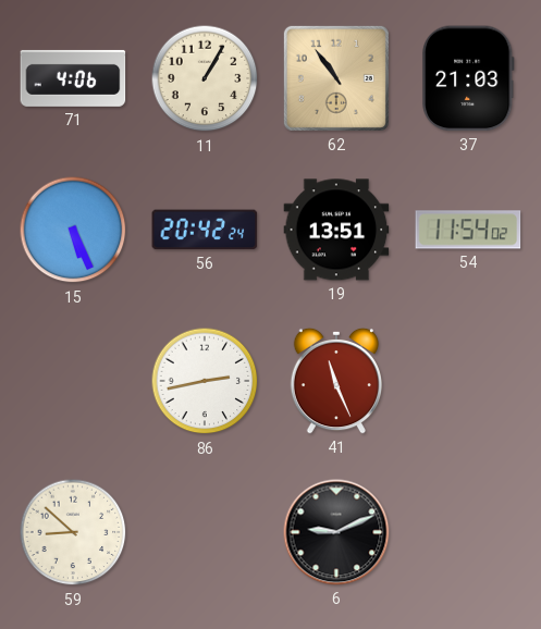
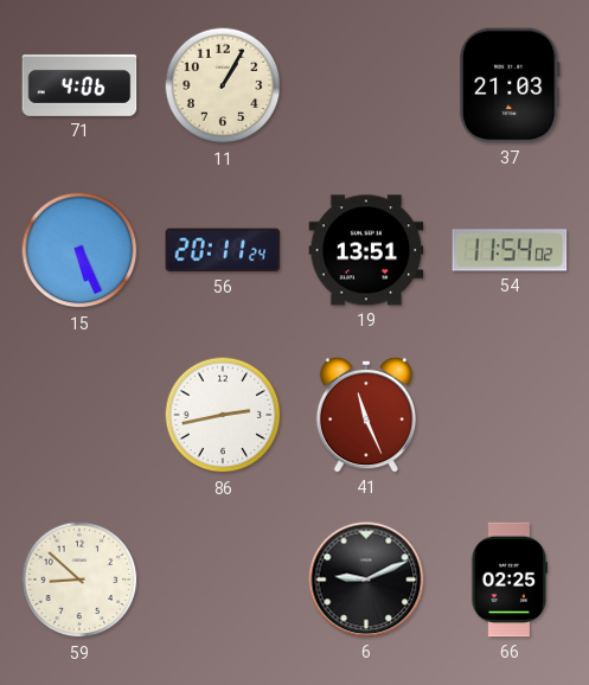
62: 10:54 -> none
56: 20:42 -> 20:11
66: none -> 02:25
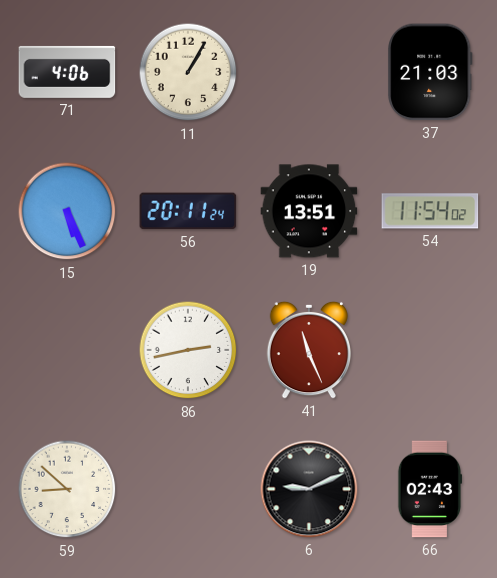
66: 02:25 -> 02:43
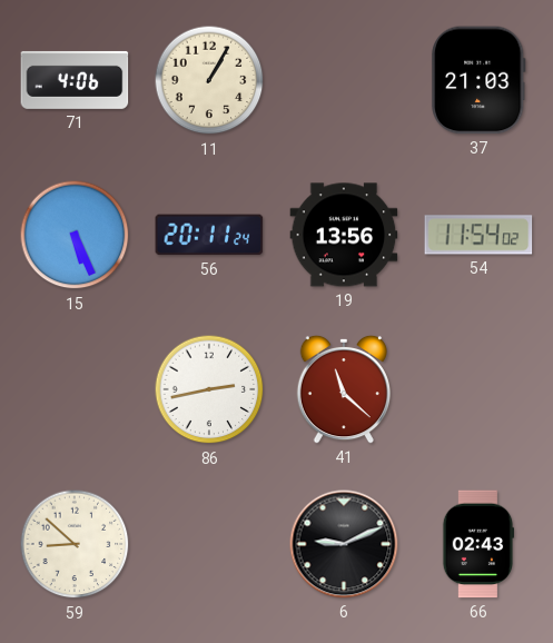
19: 13:51 -> 13:56
41: 11:26 -> 11:22
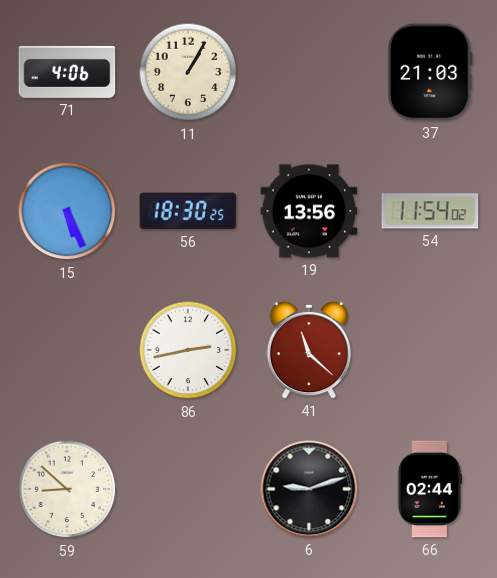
56: 20:11 -> 18:30
6: 9:11 -> 9:12
66: 02:43 -> 02:44
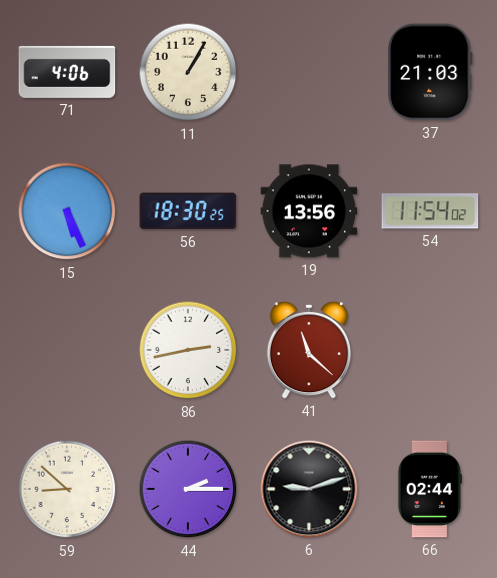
44: none -> 2:15
